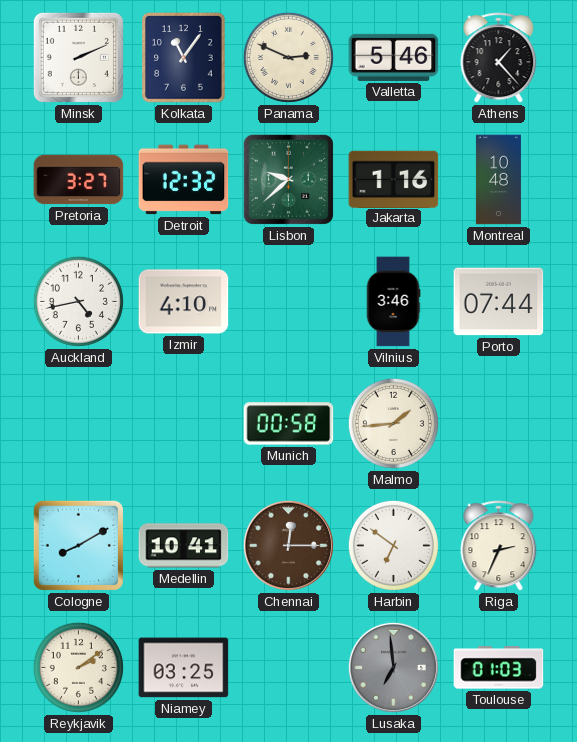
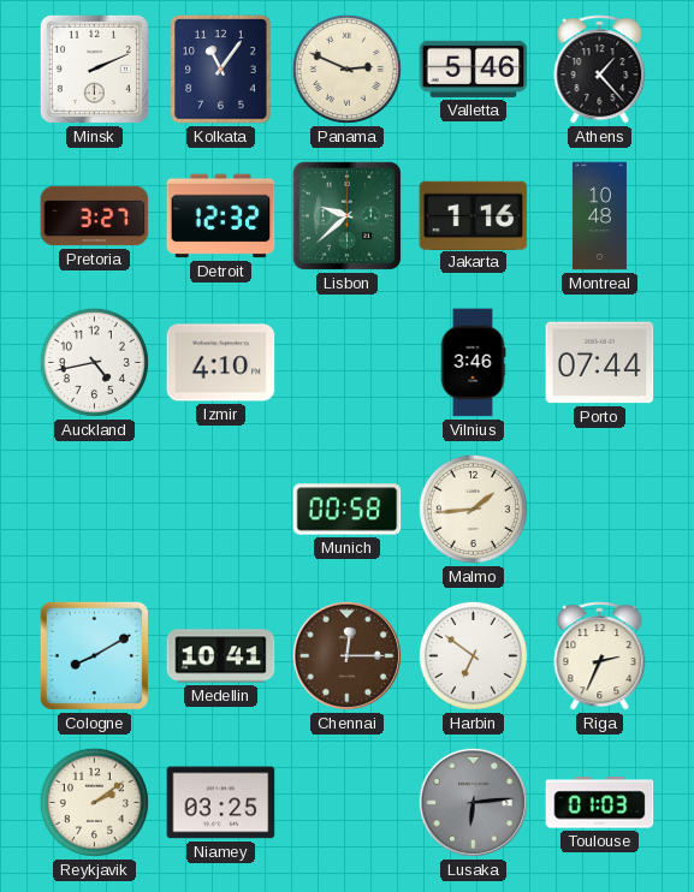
Lusaka: 6:59 -> 6:14
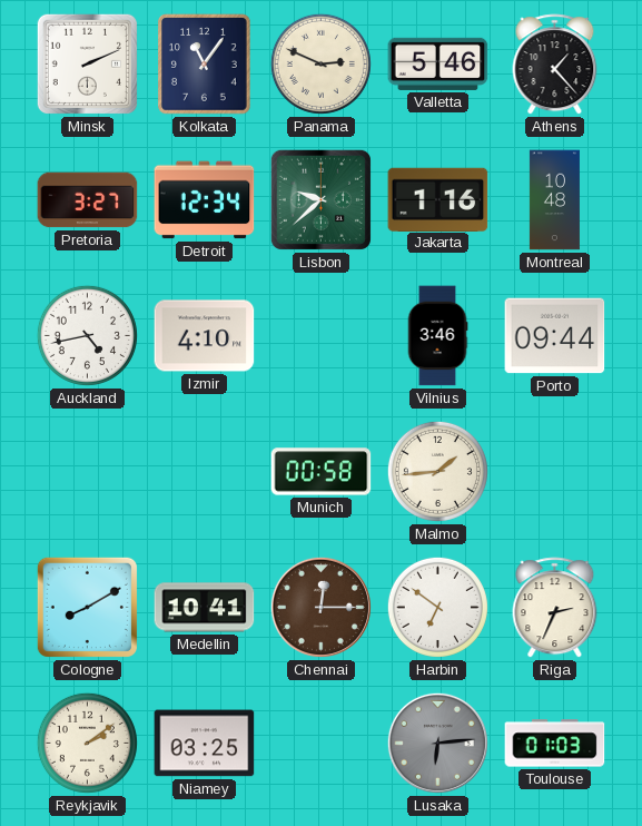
Detroit: 12:32 -> 12:34
Porto: 07:44 -> 09:44
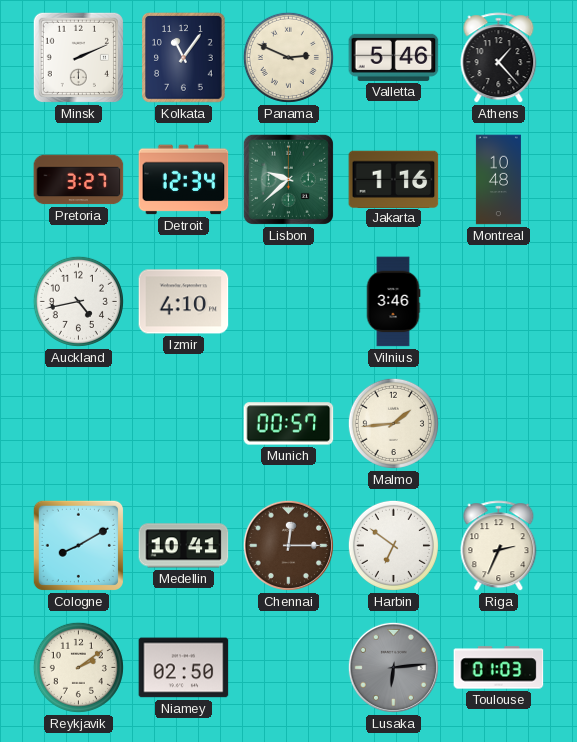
Porto: 09:44 -> none
Munich: 00:58 -> 00:57
Niamey: 03:25 -> 02:50
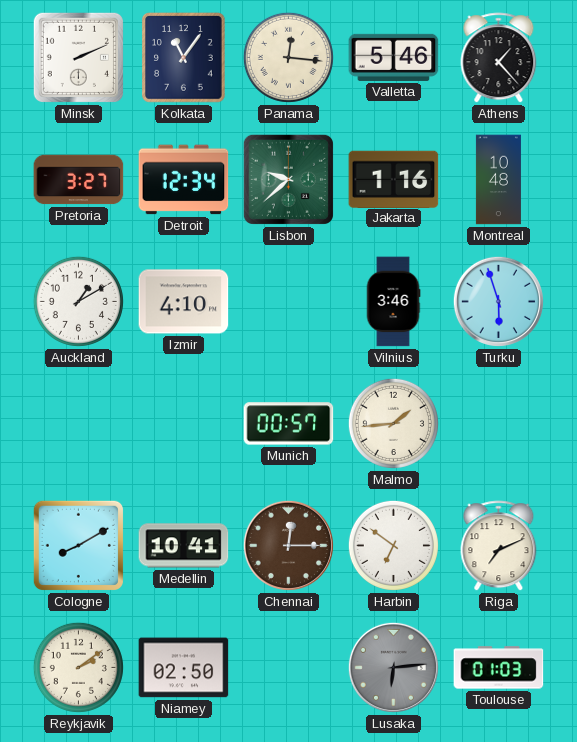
Panama: 2:49 -> 12:16
Auckland: 4:43 -> 1:10
Turku: none -> 5:57
Riga: 2:34 -> 7:11
